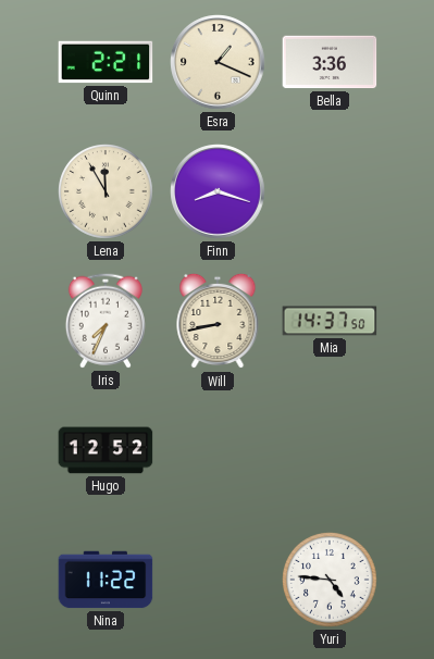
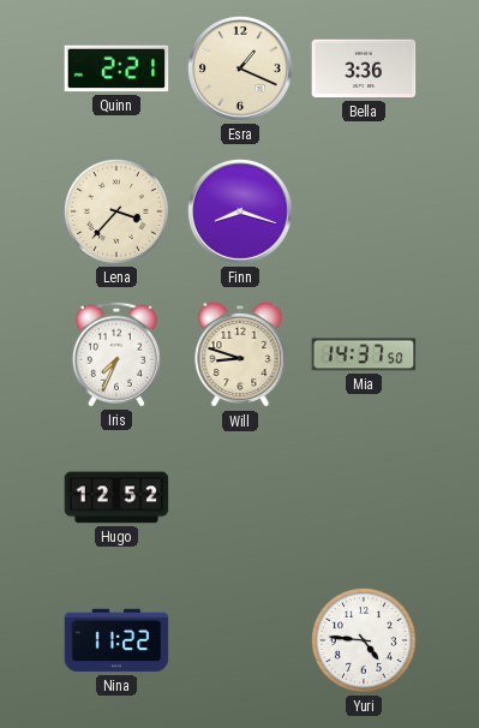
Lena: 11:55 -> 3:37
Will: 8:43 -> 8:48
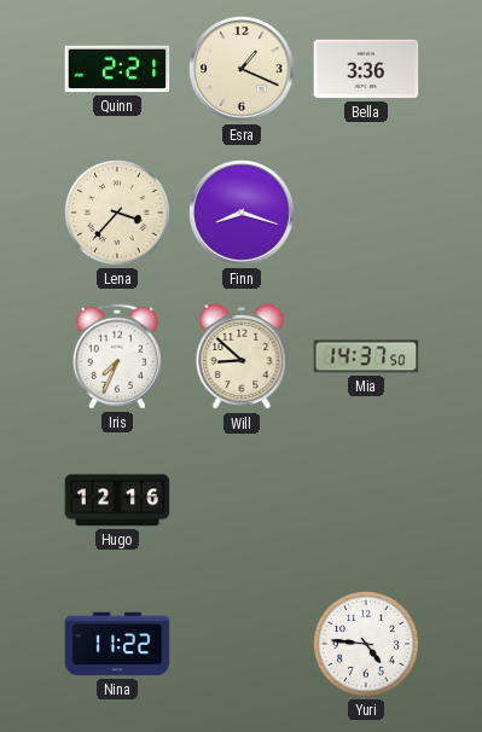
Will: 8:48 -> 8:52
Hugo: 12:52 -> 12:16
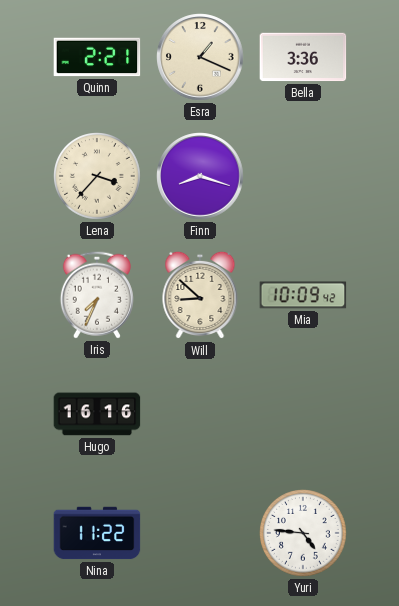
Mia: 14:37 -> 10:09
Hugo: 12:16 -> 16:16
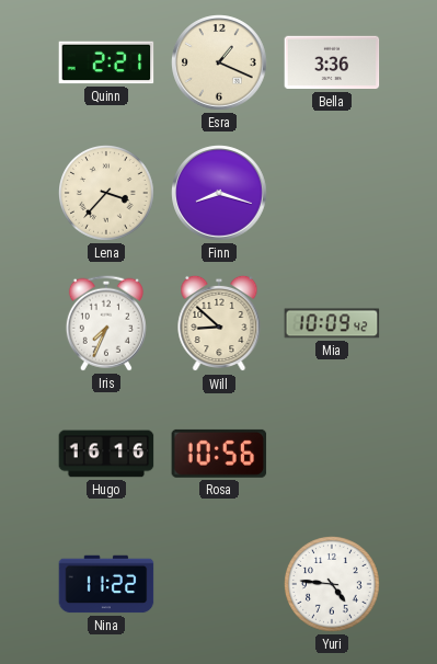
Rosa: none -> 10:56
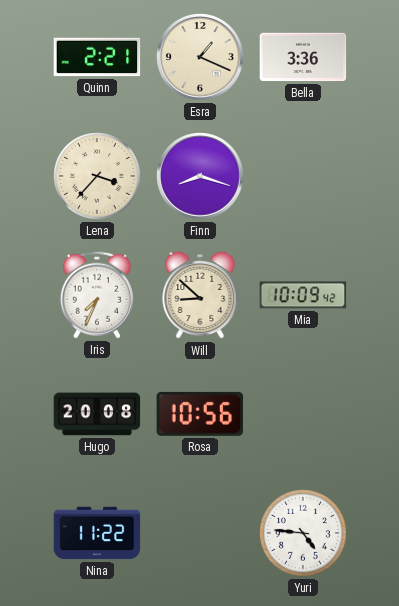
Hugo: 16:16 -> 20:08
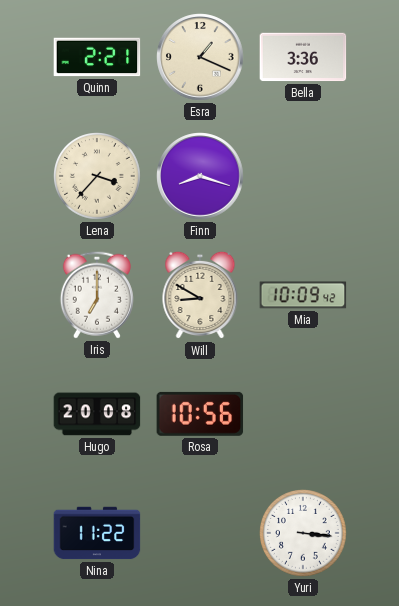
Iris: 7:34 -> 7:00
Will: 8:52 -> 8:50
Yuri: 4:46 -> 3:16
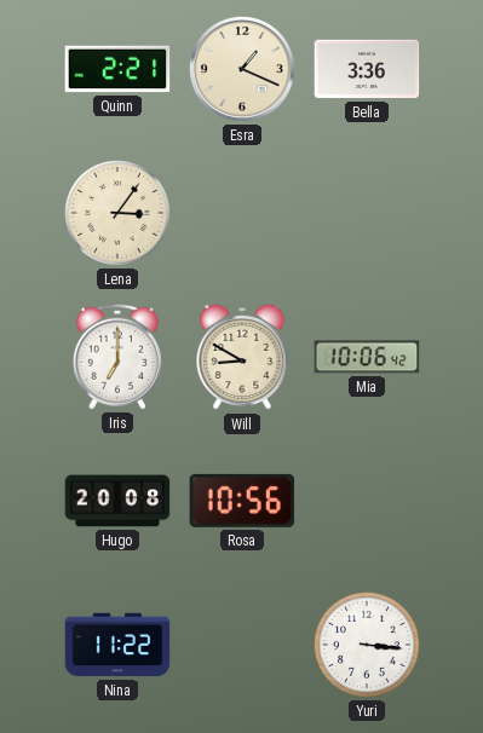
Lena: 3:37 -> 3:06
Finn: 8:18 -> none
Mia: 10:09 -> 10:06
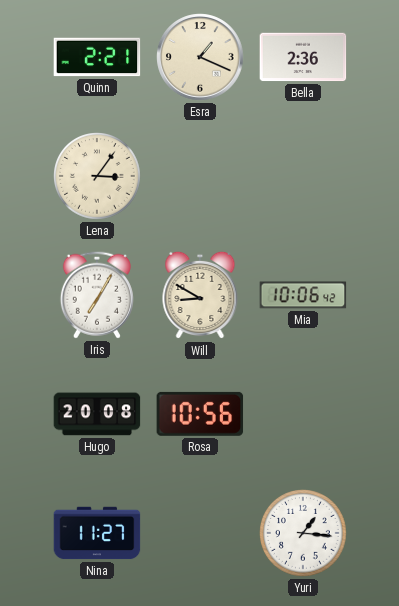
Bella: 3:36 -> 2:36
Iris: 7:00 -> 7:05
Nina: 11:22 -> 11:27
Yuri: 3:16 -> 1:16
